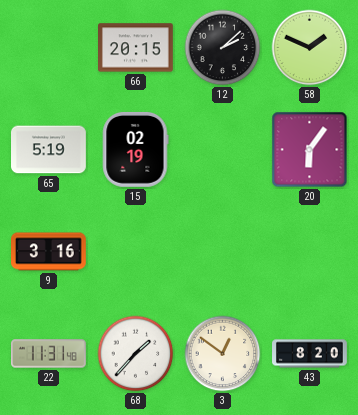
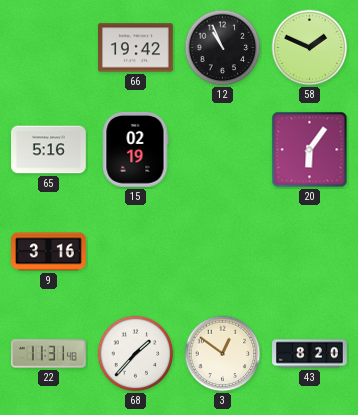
66: 20:15 -> 19:42
12: 2:08 -> 10:56
65: 5:19 -> 5:16
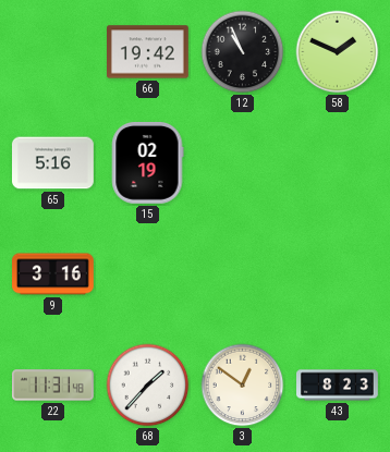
20: 6:06 -> none
43: 8:20 -> 8:23
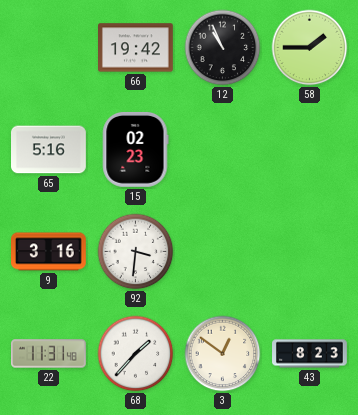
58: 1:49 -> 1:45
15: 02:19 -> 02:23
92: none -> 3:31
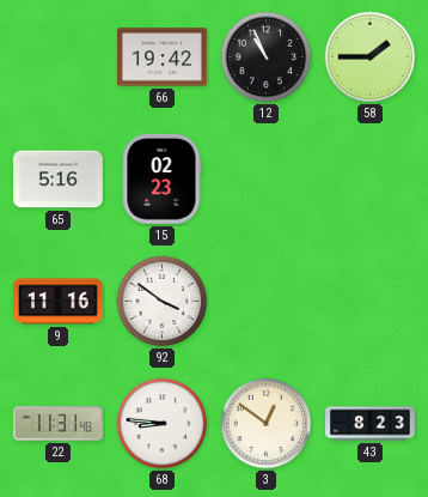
9: 3:16 -> 11:16
92: 3:31 -> 3:51
68: 1:37 -> 8:46
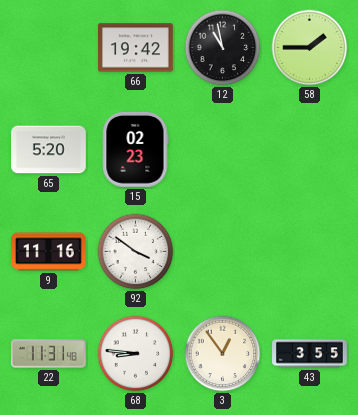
12: 10:56 -> 10:58
65: 5:16 -> 5:20
3: 12:51 -> 12:54
43: 8:23 -> 3:55
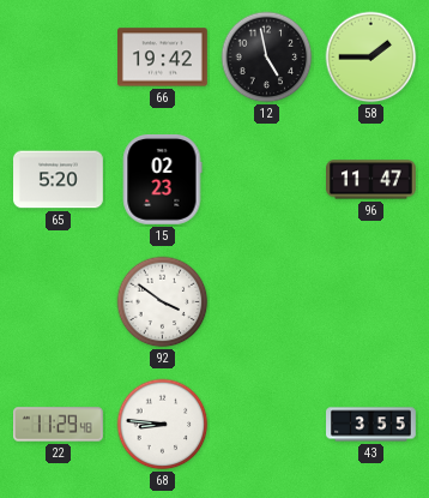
12: 10:58 -> 4:58
96: none -> 11:47
9: 11:16 -> none
22: 11:31 -> 11:29
3: 12:54 -> none
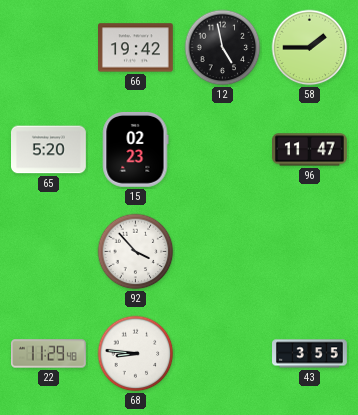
92: 3:51 -> 3:53
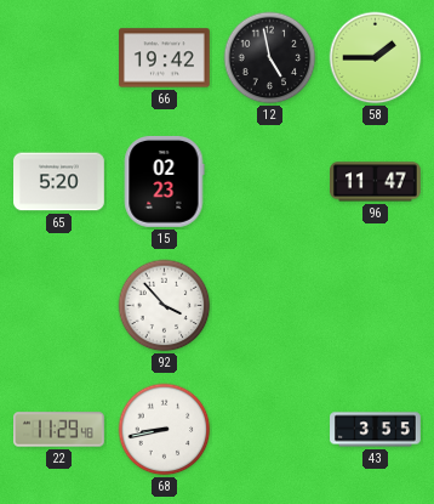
68: 8:46 -> 8:43
